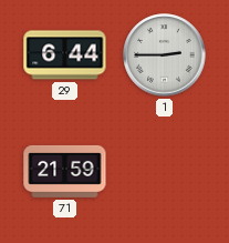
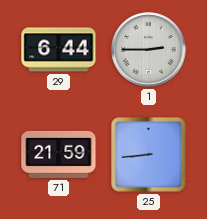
25: none -> 8:44
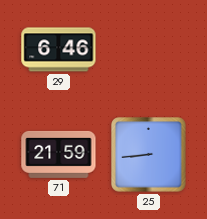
29: 6:44 -> 6:46
1: 2:45 -> none
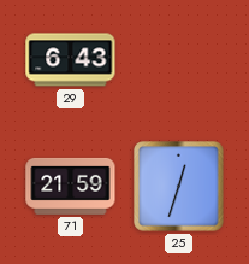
29: 6:46 -> 6:43
25: 8:44 -> 12:33
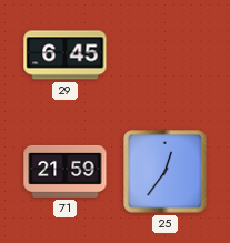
29: 6:43 -> 6:45
25: 12:33 -> 12:36
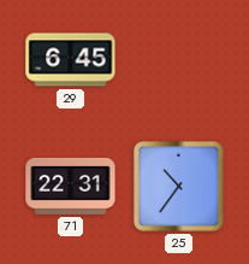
71: 21:59 -> 22:31
25: 12:36 -> 10:36
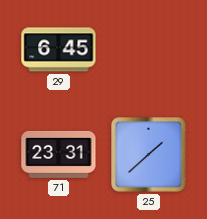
71: 22:31 -> 23:31
25: 10:36 -> 1:38
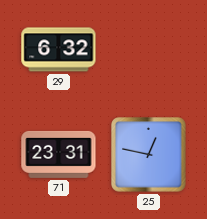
29: 6:45 -> 6:32
25: 1:38 -> 12:47
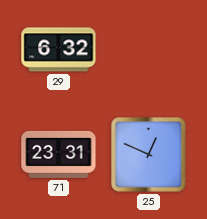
25: 12:47 -> 12:49
